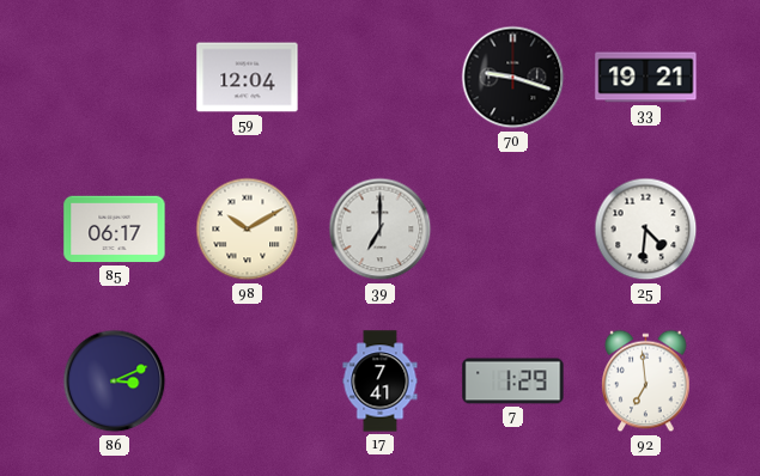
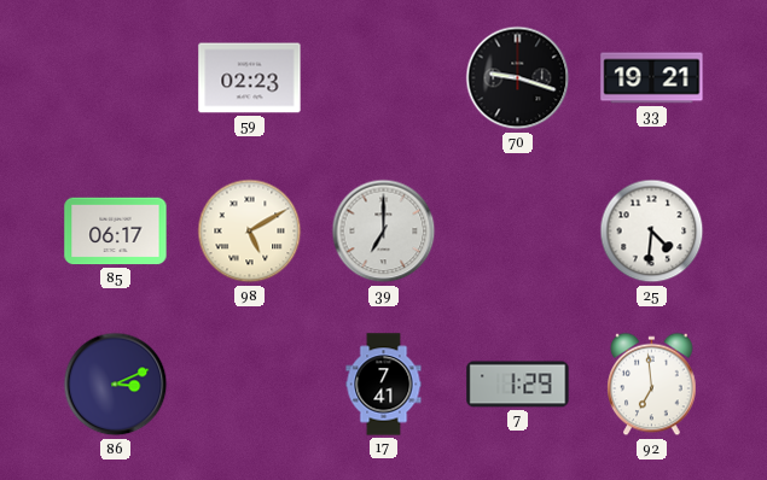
59: 12:04 -> 02:23
98: 10:10 -> 5:10
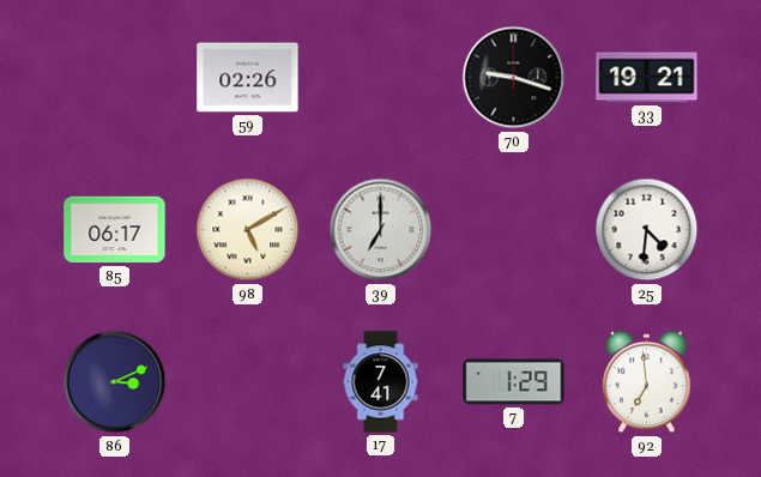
59: 02:23 -> 02:26
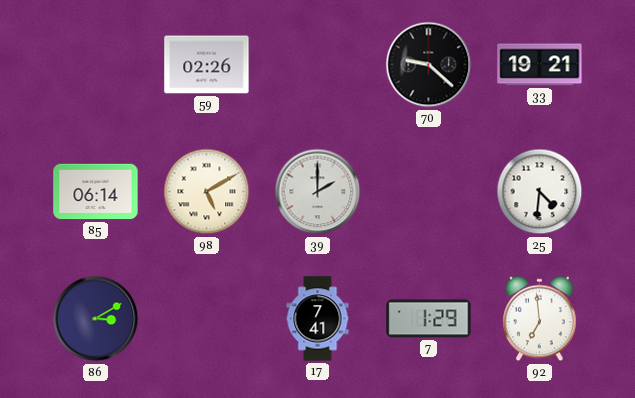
70: 9:18 -> 9:22
85: 06:17 -> 06:14
39: 7:00 -> 2:00
86: 3:11 -> 3:10
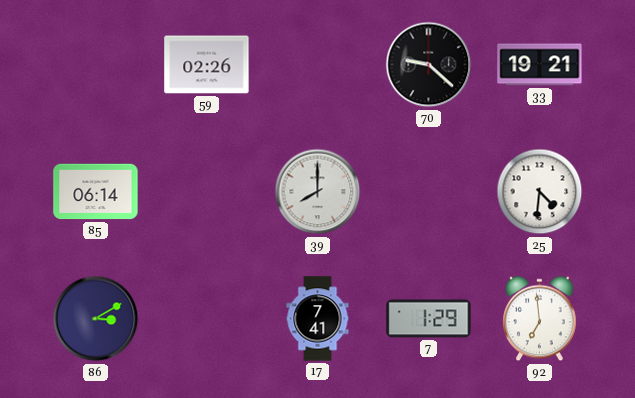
98: 5:10 -> none
39: 2:00 -> 8:00
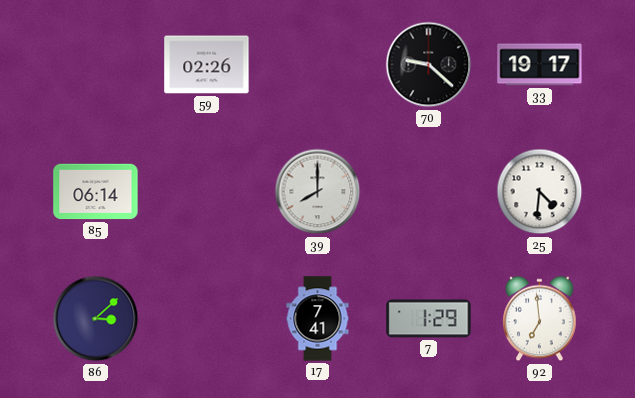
33: 19:21 -> 19:17
86: 3:10 -> 3:08
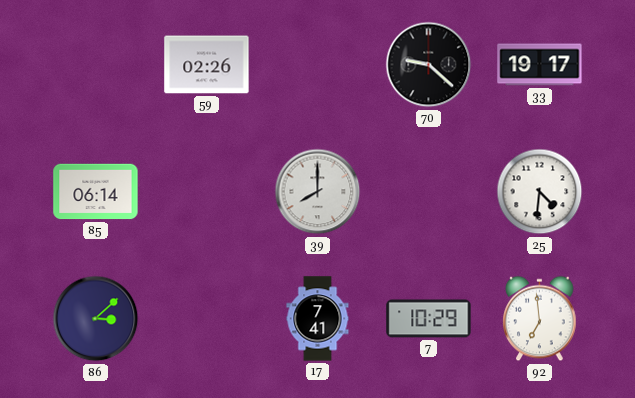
7: 1:29 -> 10:29
